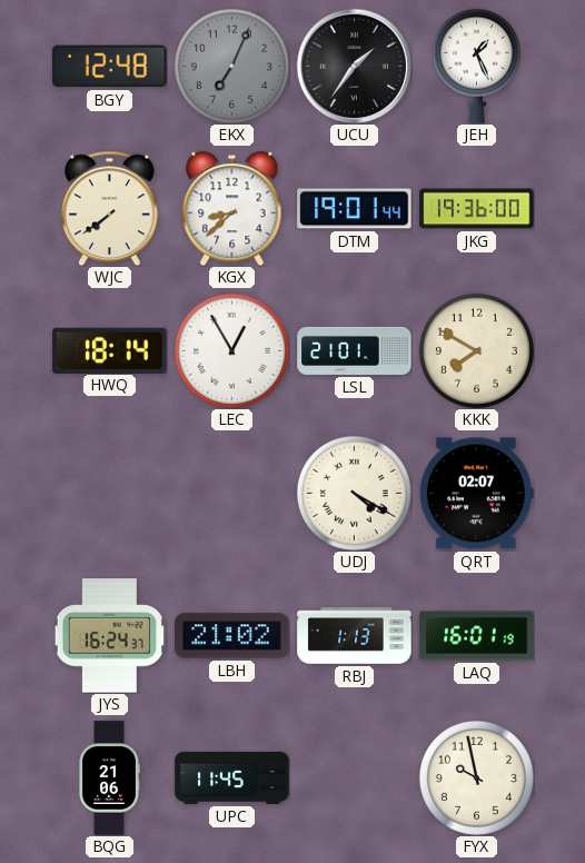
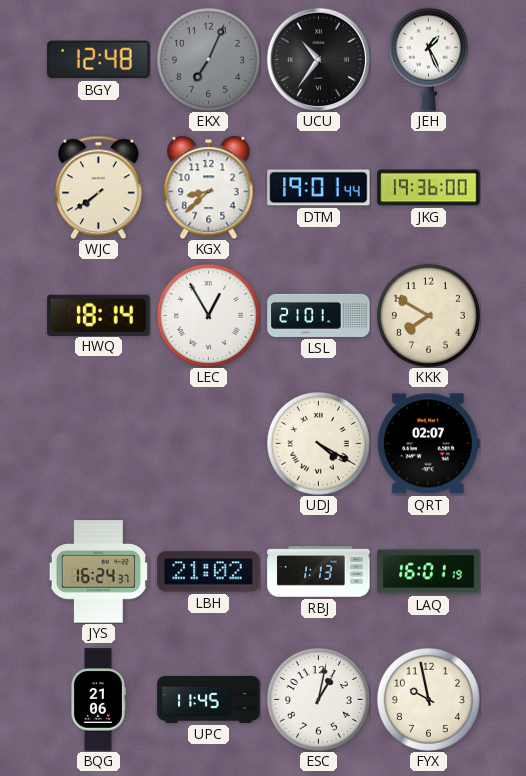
UCU: 1:36 -> 10:36
ESC: none -> 1:02
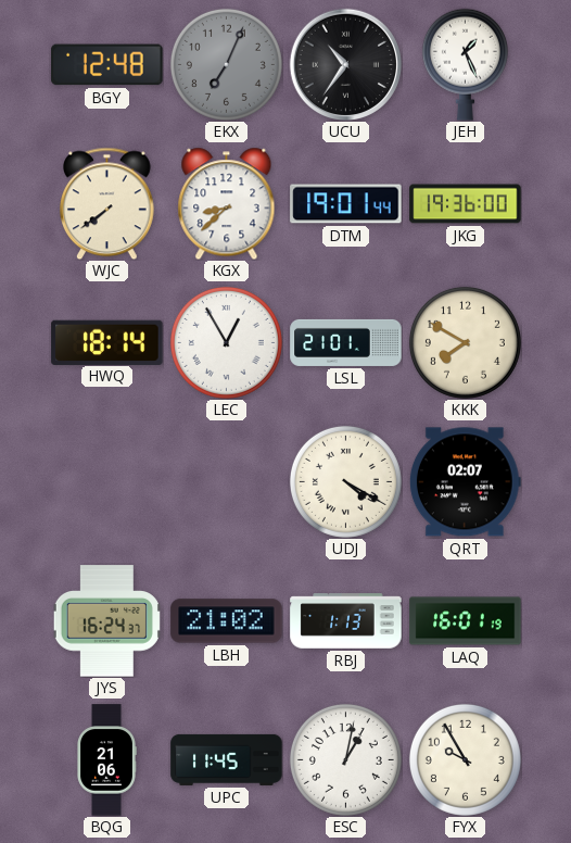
FYX: 9:58 -> 9:55
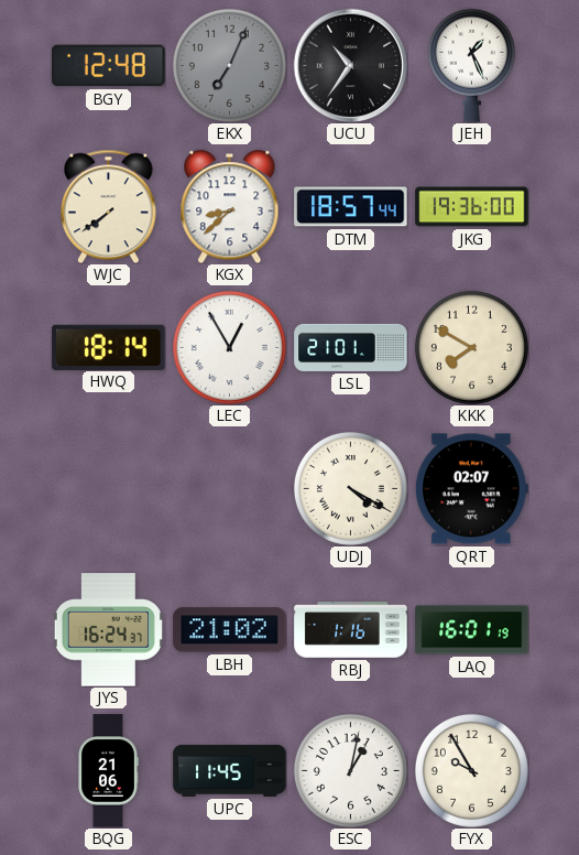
DTM: 19:01 -> 18:57
RBJ: 1:13 -> 1:16
